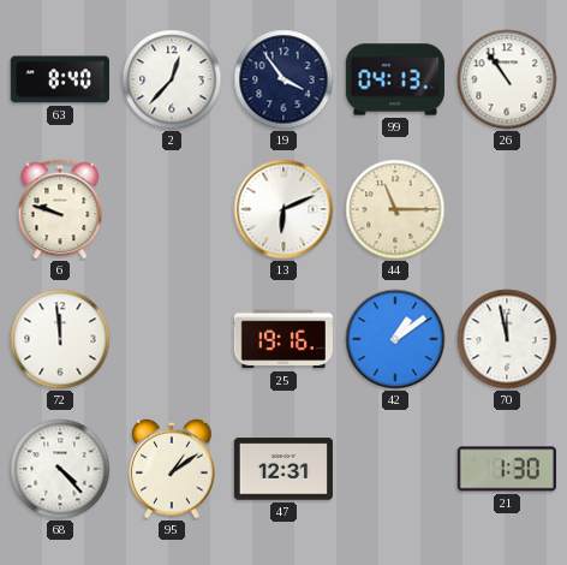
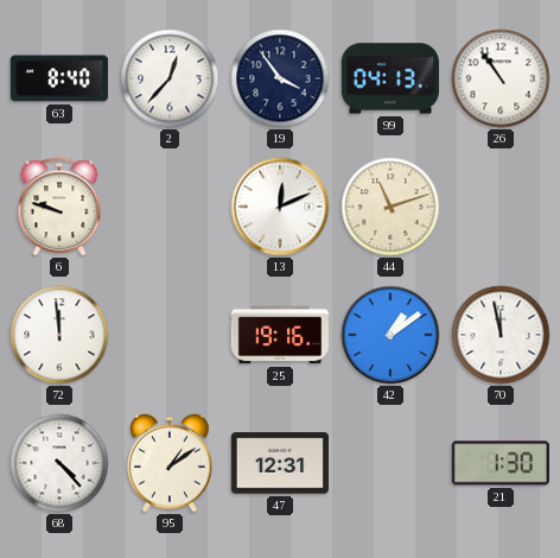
13: 6:11 -> 12:11
44: 11:15 -> 11:12
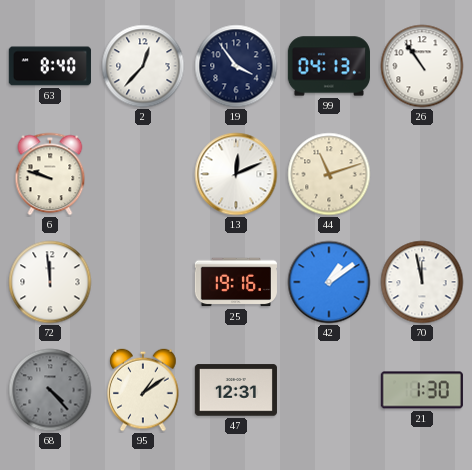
68 dial: white -> grey
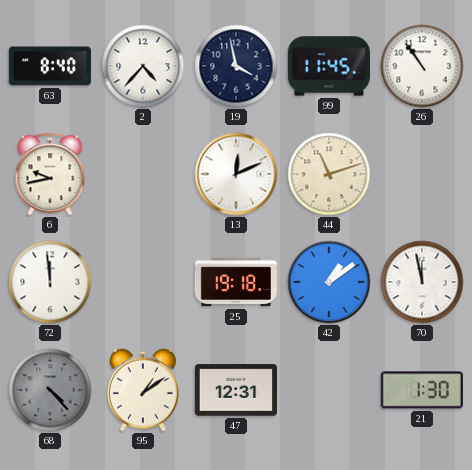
2: 12:37 -> 4:37
19: 3:54 -> 3:58
99: 04:13 -> 11:45
6: 9:48 -> 9:43
25: 19:16 -> 19:18
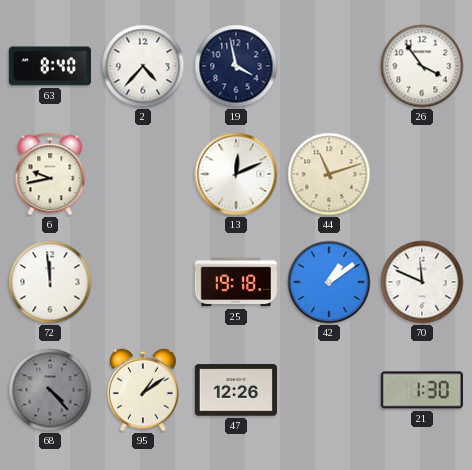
99: 11:45 -> none
26: 10:54 -> 3:54
70: 11:58 -> 11:49
47: 12:31 -> 12:26
